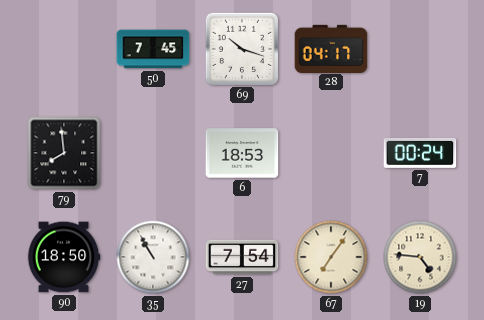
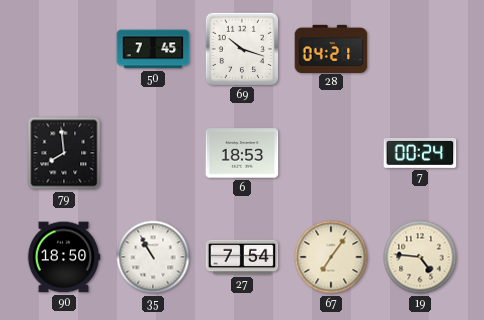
28: 04:17 -> 04:21
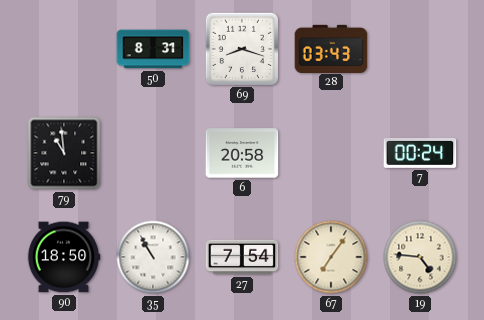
50: 7:45 -> 8:31
69: 10:18 -> 8:18
28: 04:21 -> 03:43
79: 7:59 -> 10:59
6: 18:53 -> 20:58
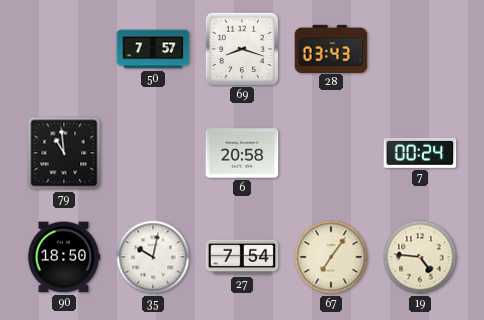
50: 8:31 -> 7:57
35: 10:55 -> 10:02
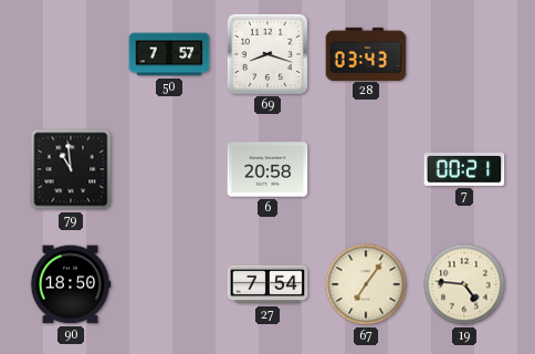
7: 00:24 -> 00:21
35: 10:02 -> none
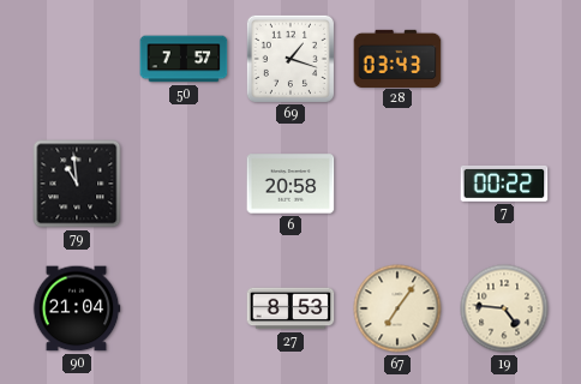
69: 8:18 -> 1:18
7: 00:21 -> 00:22
90: 18:50 -> 21:04
27: 7:54 -> 8:53
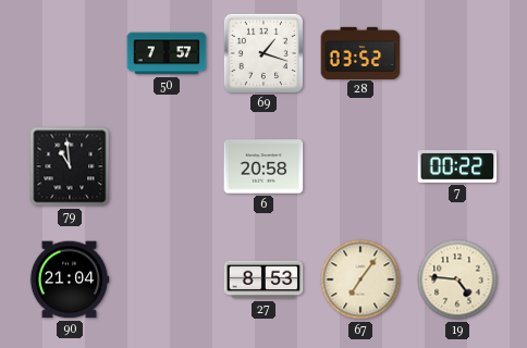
28: 03:43 -> 03:52
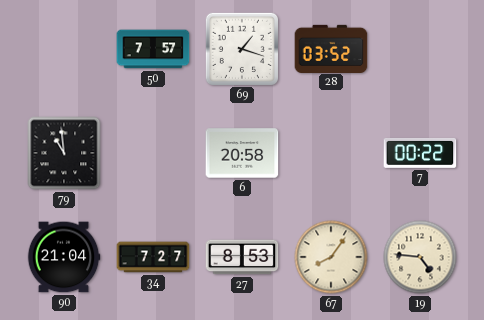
34: none -> 7:27
67: 7:06 -> 8:06
